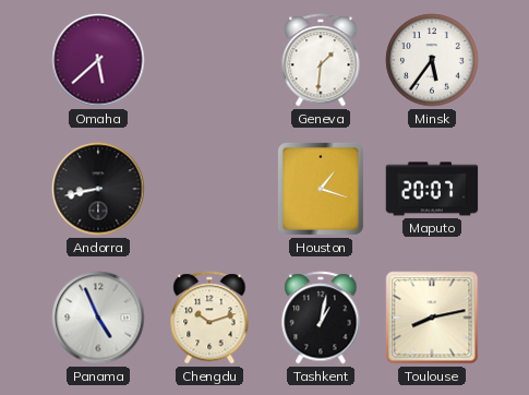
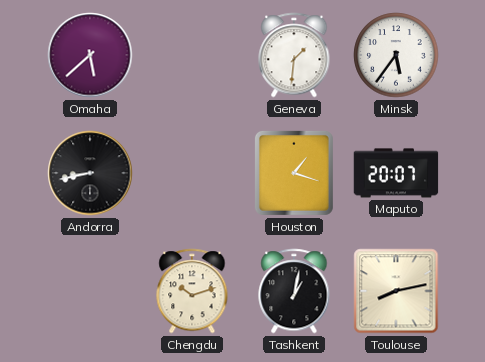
Panama: 4:56 -> none
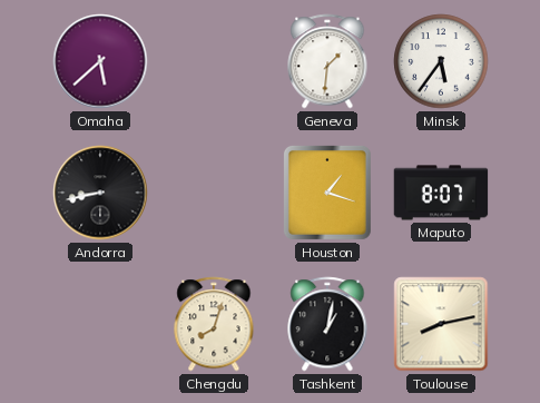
Maputo: 20:07 -> 8:07
Chengdu: 10:12 -> 8:03
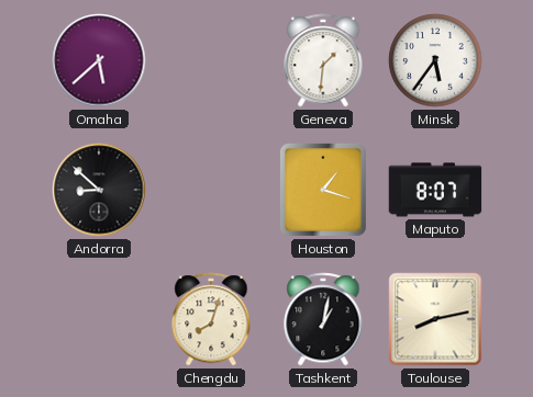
Andorra: 8:43 -> 8:52
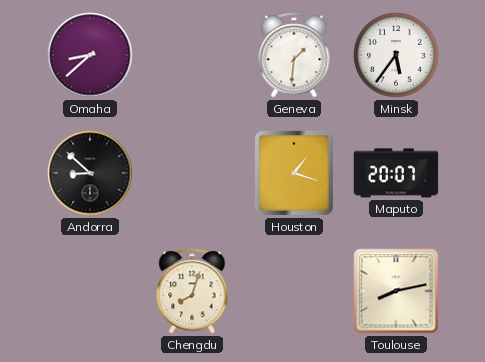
Omaha: 5:38 -> 8:38
Maputo: 8:07 -> 20:07
Tashkent: 1:02 -> none
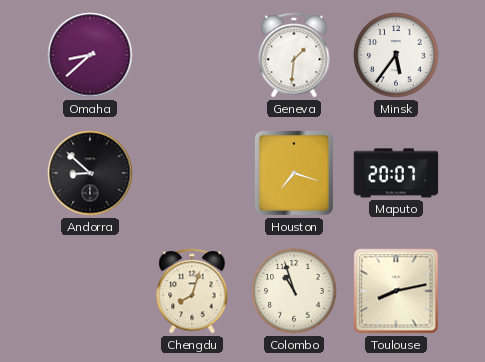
Houston: 1:18 -> 7:18
Colombo: none -> 10:57
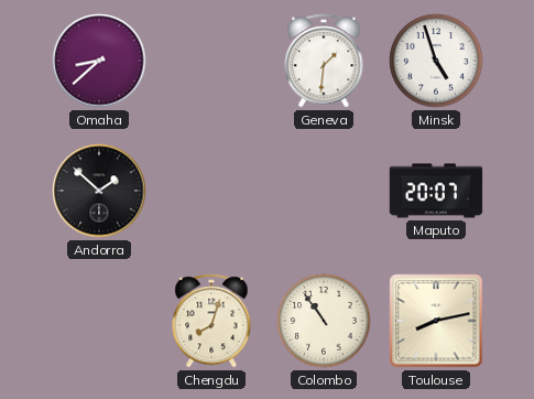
Minsk: 5:36 -> 4:57
Andorra: 8:52 -> 1:52
Houston: 7:18 -> none
Colombo: 10:57 -> 10:54
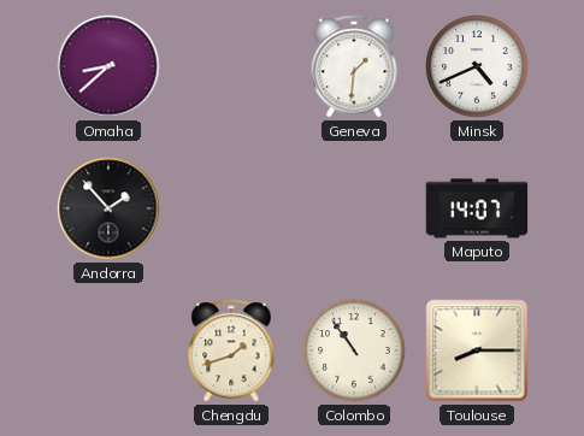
Minsk: 4:57 -> 4:41
Andorra: 1:52 -> 1:53
Maputo: 20:07 -> 14:07
Chengdu: 8:03 -> 1:42
Toulouse: 8:13 -> 8:15
